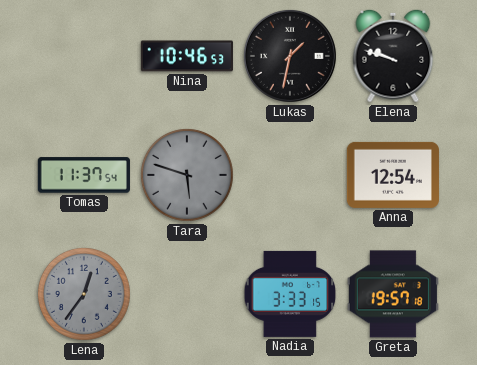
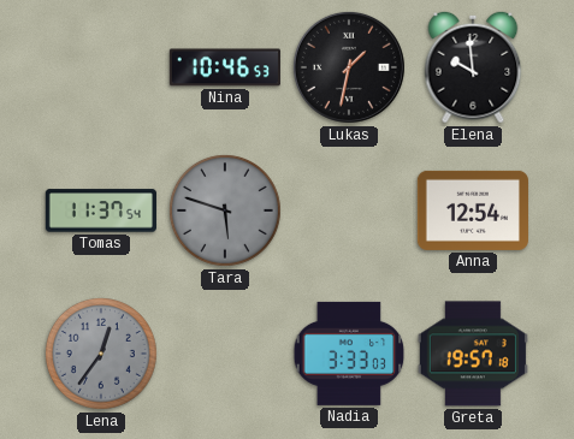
Elena: 9:48 -> 9:59
Nadia: 3:33:15 -> 3:33:03
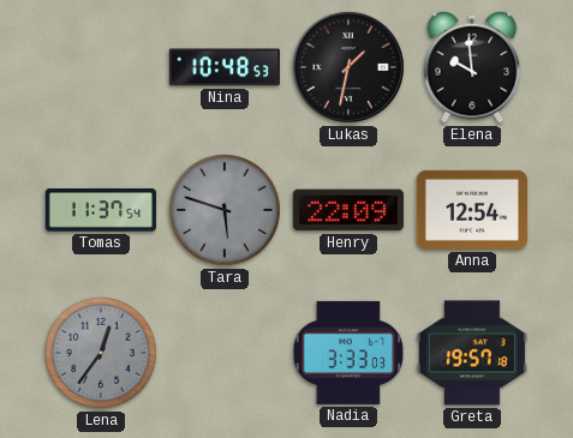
Nina: 10:46 -> 10:48
Henry: none -> 22:09
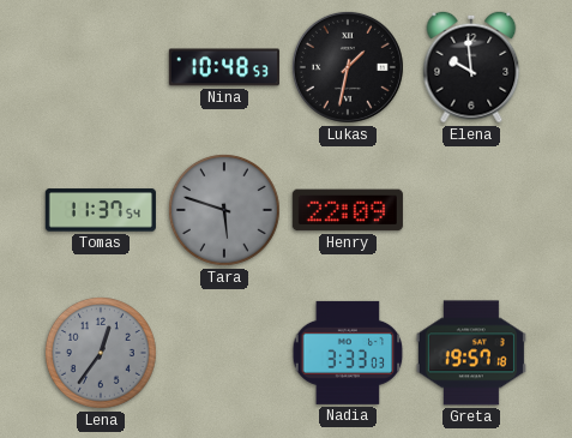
Anna: 12:54 -> none
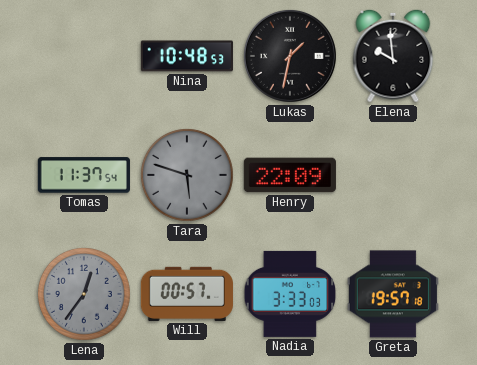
Will: none -> 00:57
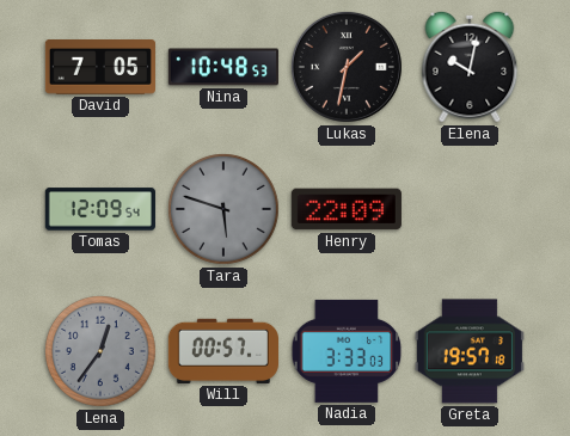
David: none -> 7:05
Elena: 9:59 -> 10:02
Tomas: 11:37 -> 12:09
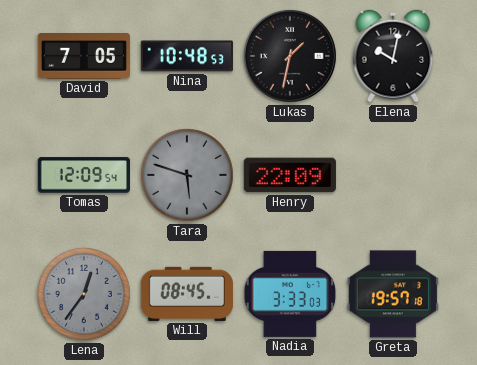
Will: 00:57 -> 08:45
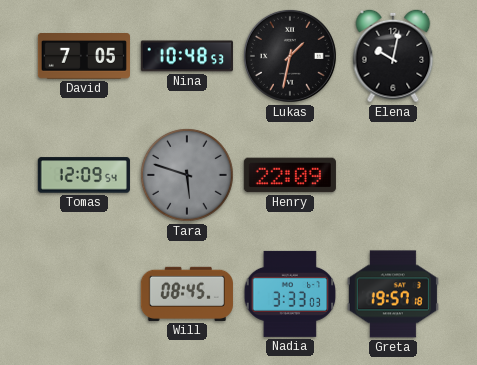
Lena: 12:36 -> none
